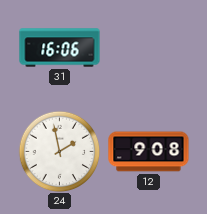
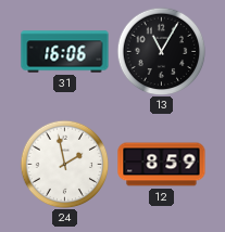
13: none -> 11:05
12: 9:08 -> 8:59
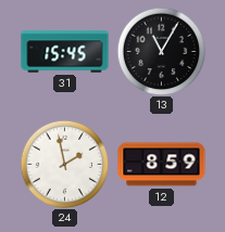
31: 16:06 -> 15:45
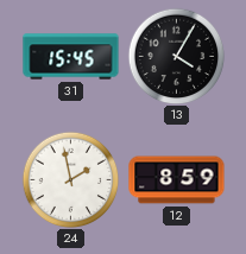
13: 11:05 -> 4:05
